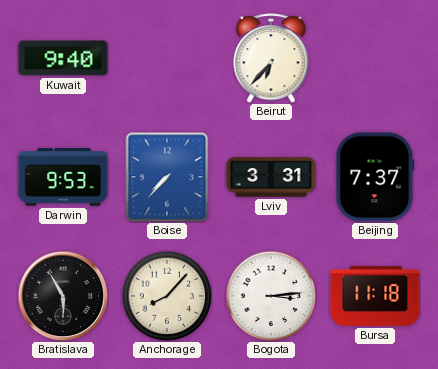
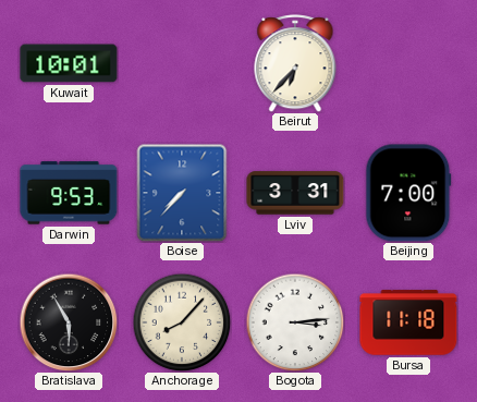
Kuwait: 9:40 -> 10:01
Beijing: 7:37 -> 7:00
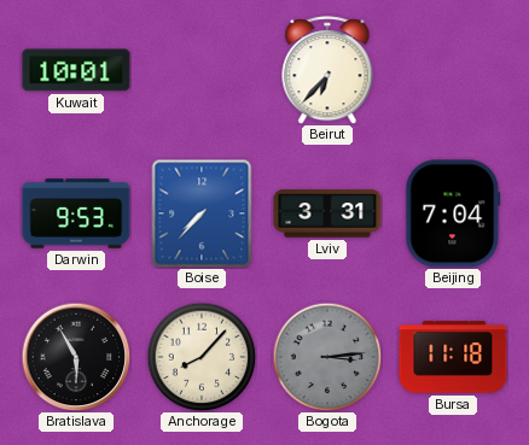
Beijing: 7:00 -> 7:04
Bogota dial: white -> grey
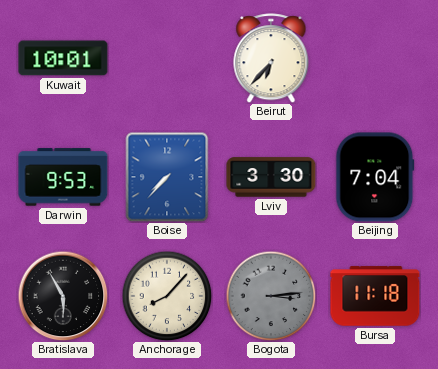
Lviv: 3:31 -> 3:30
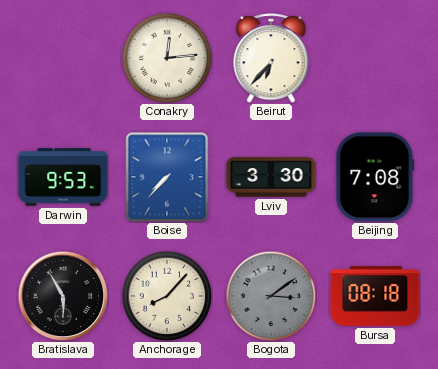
Kuwait: 10:01 -> none
Conakry: none -> 12:14
Beijing: 7:04 -> 7:08
Bogota: 3:14 -> 3:09
Bursa: 11:18 -> 08:18
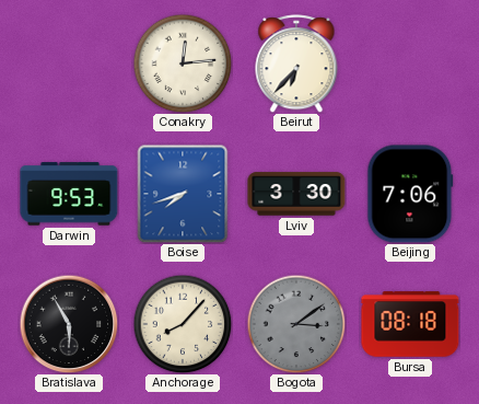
Boise: 7:37 -> 7:42
Beijing: 7:08 -> 7:06
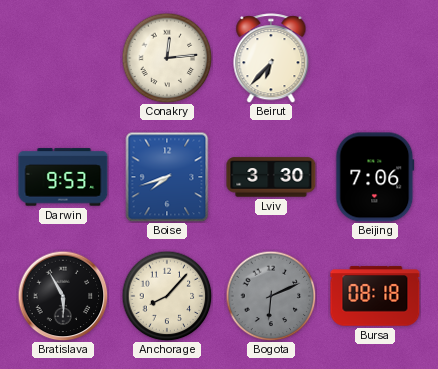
Bogota: 3:09 -> 6:11
